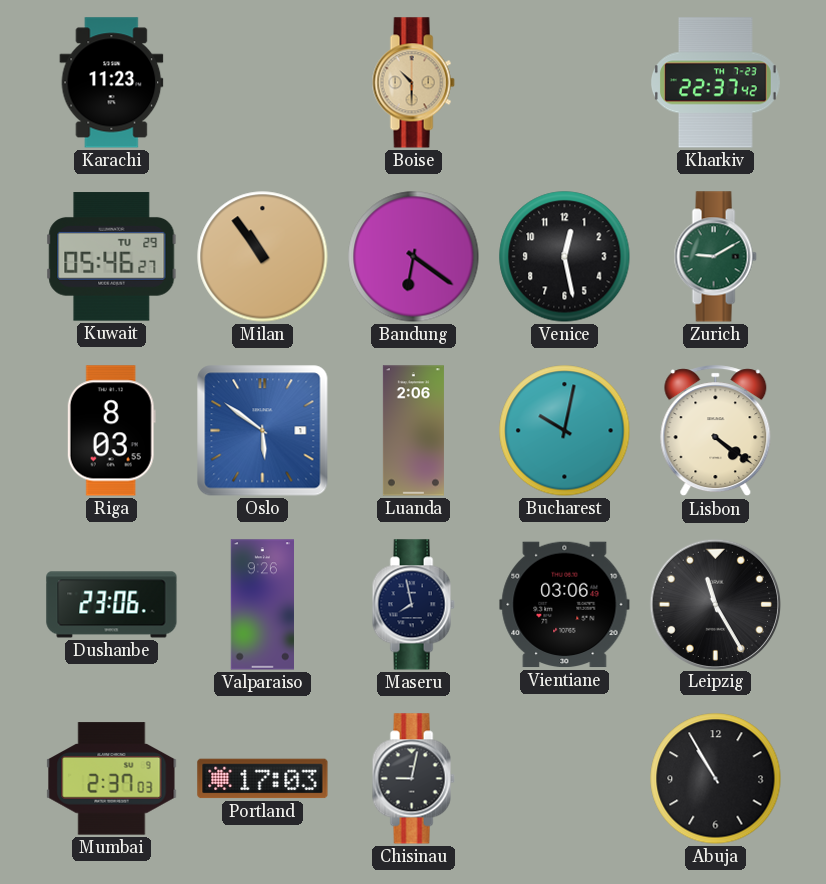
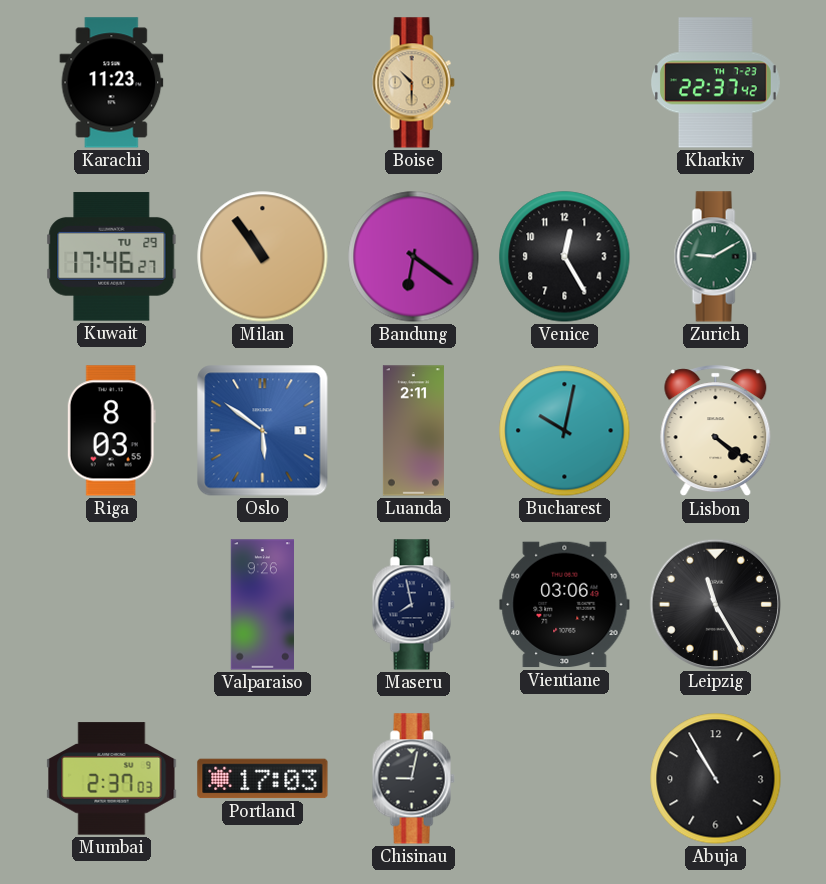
Kuwait: 05:46 -> 17:46
Venice: 12:28 -> 12:25
Luanda: 2:06 -> 2:11
Dushanbe: 23:06 -> none
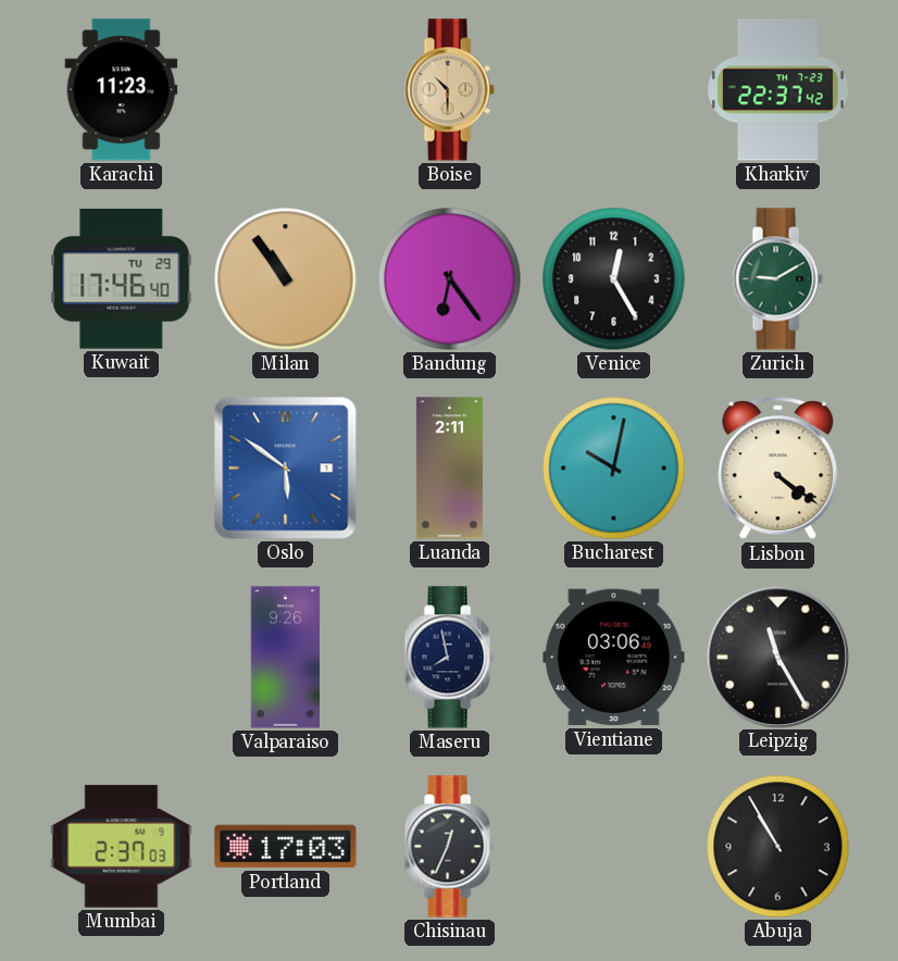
Kuwait: 17:46:27 -> 17:46:40
Bandung: 6:21 -> 6:24
Riga: 8:03 -> none
Chisinau: 9:02 -> 12:34
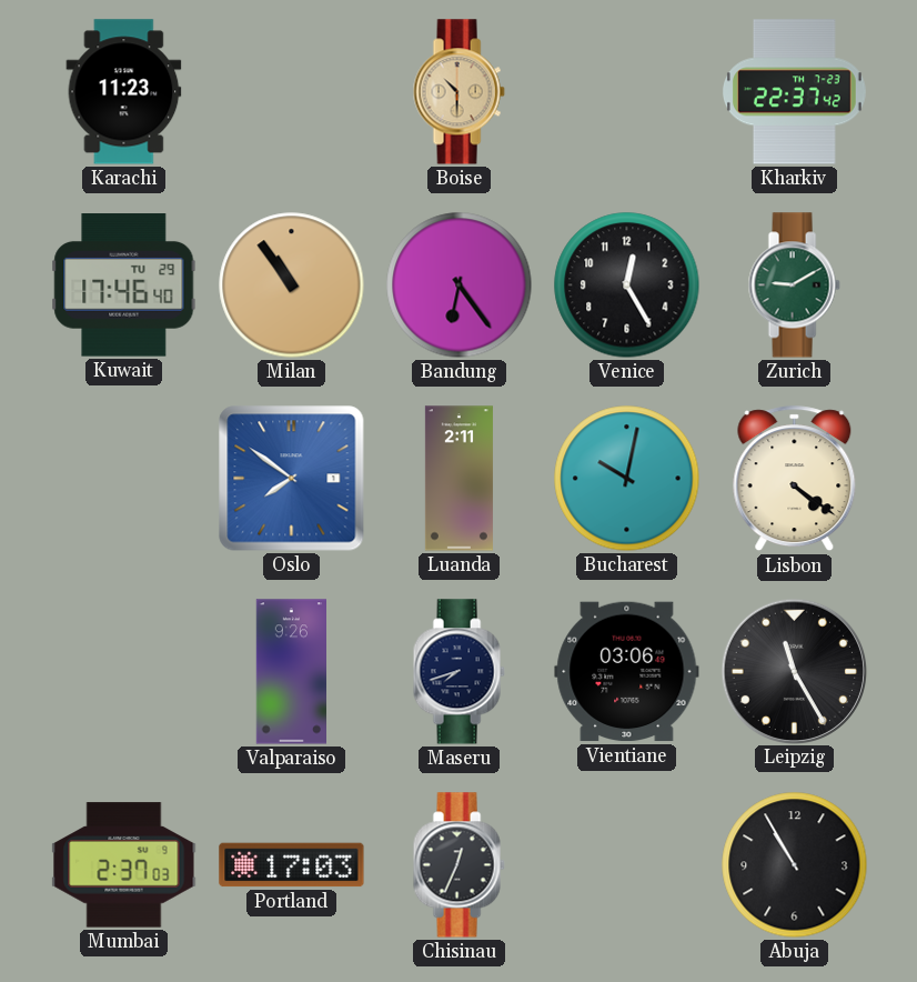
Oslo: 5:51 -> 7:51
Maseru: 7:58 -> 7:42
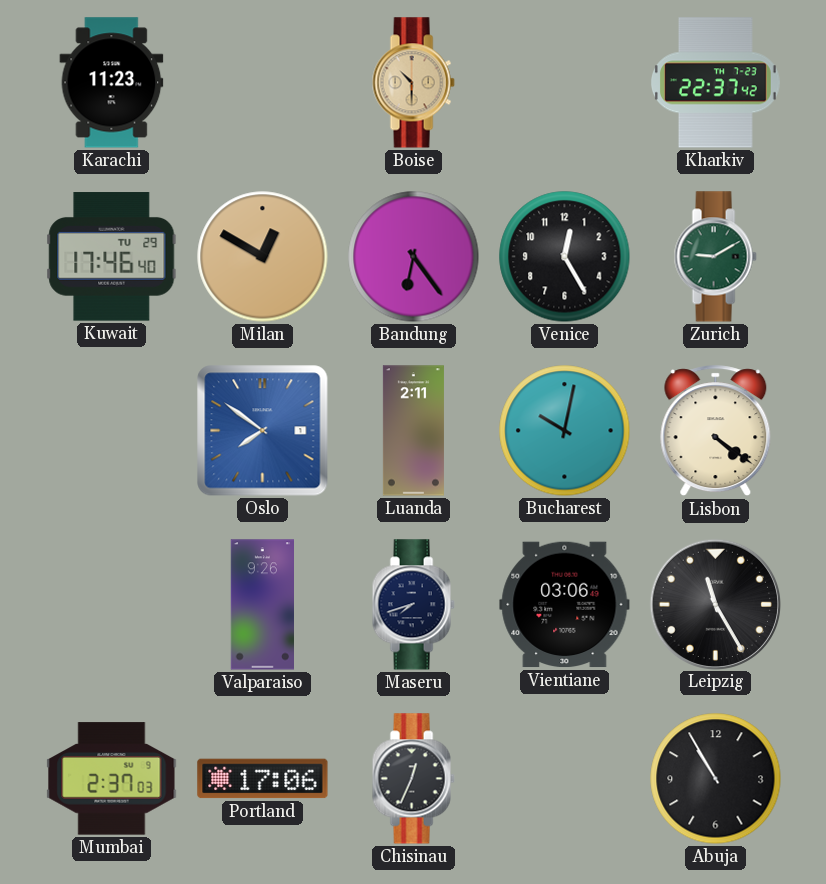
Milan: 10:54 -> 12:50
Portland: 17:03 -> 17:06
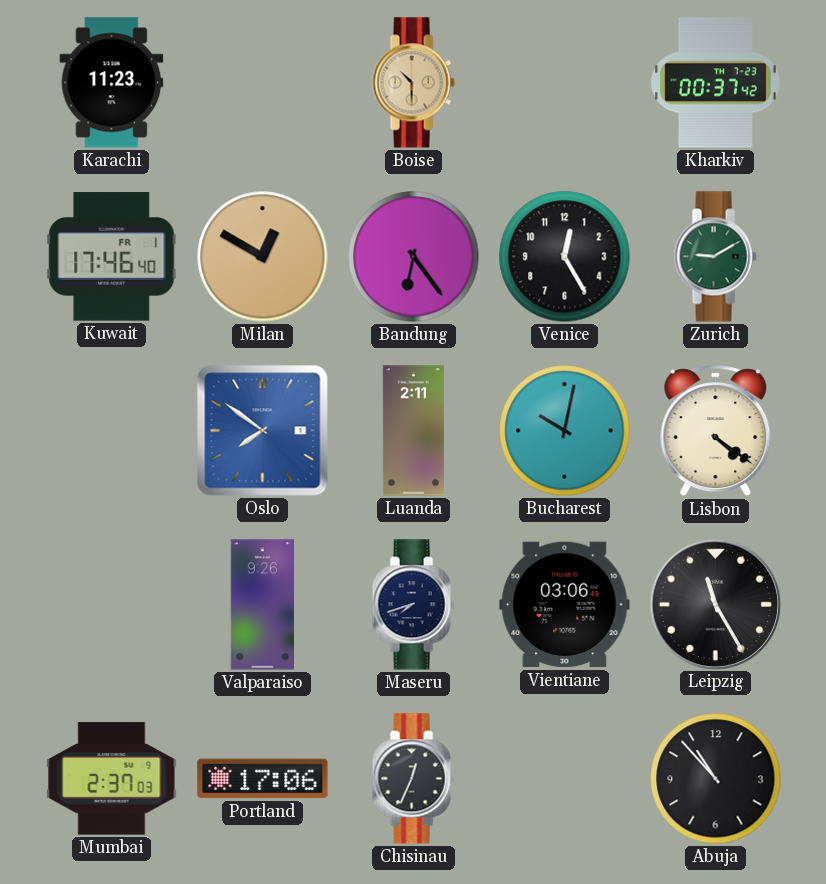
Kharkiv: 22:37 -> 00:37
Kuwait date: TU 29 -> FR 1
Abuja: 10:55 -> 10:53
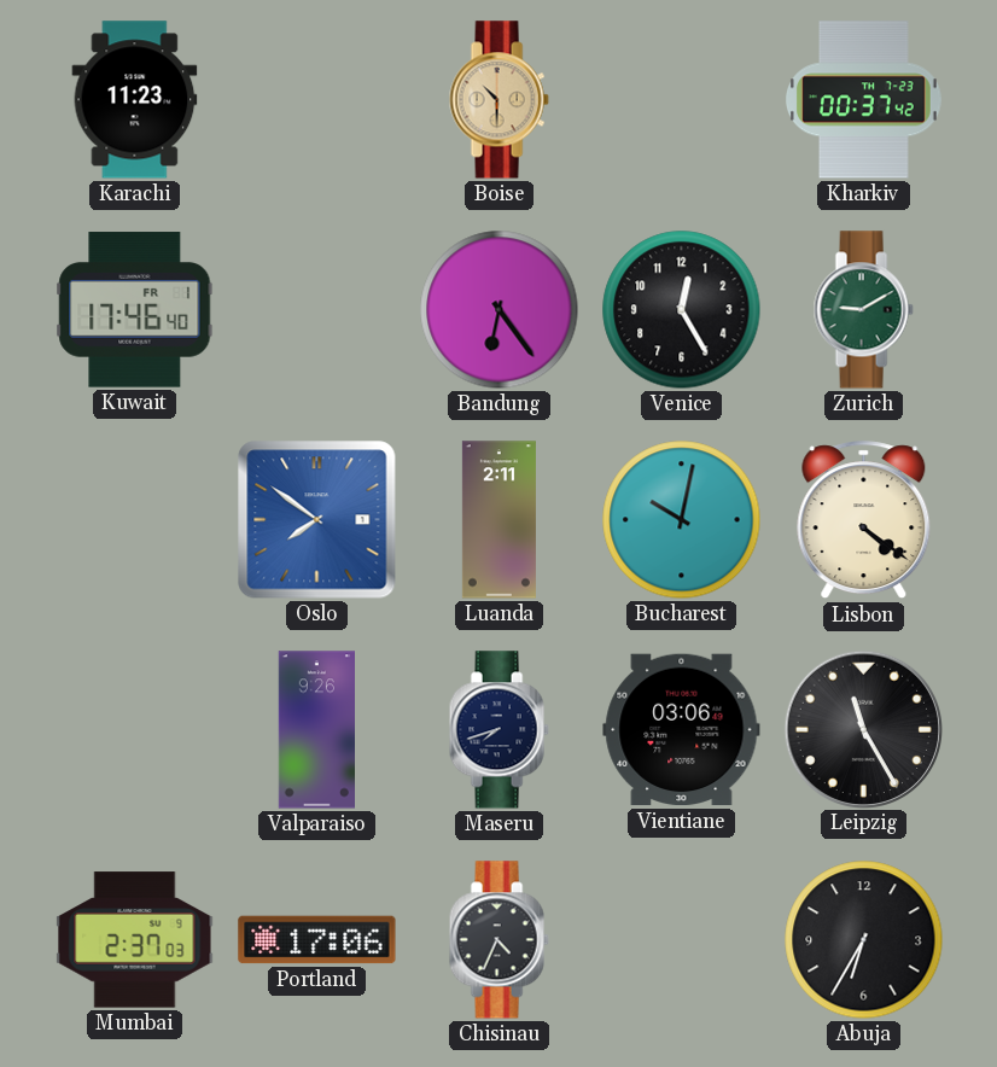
Milan: 12:50 -> none
Chisinau: 12:34 -> 4:34
Abuja: 10:53 -> 6:35
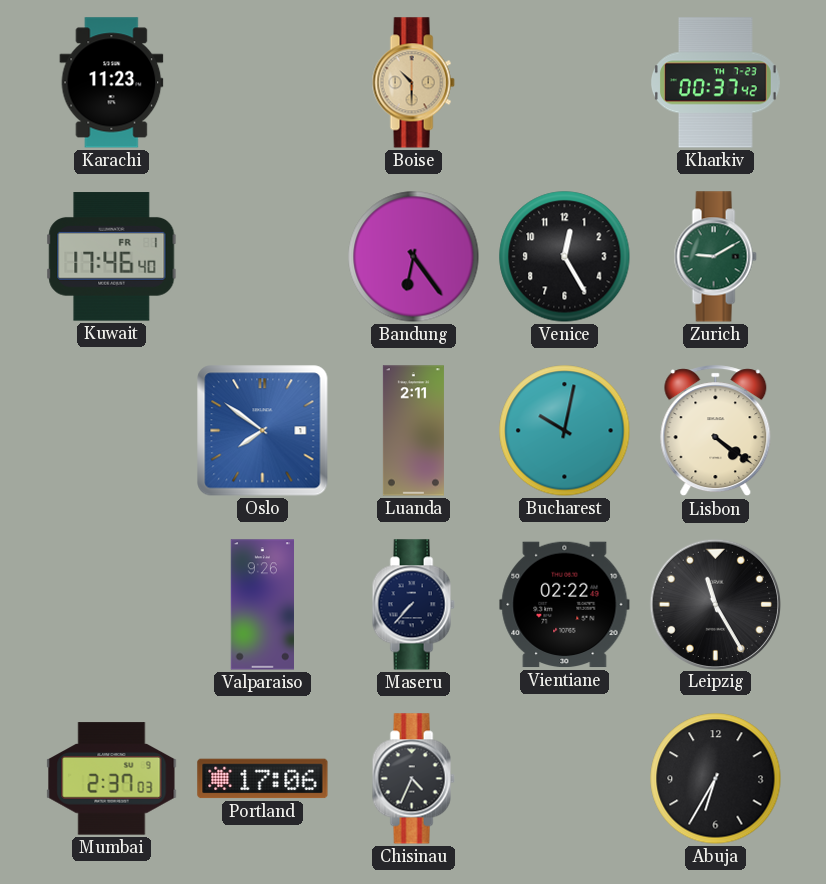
Maseru: 7:42 -> 7:37
Vientiane: 03:06 -> 02:22
